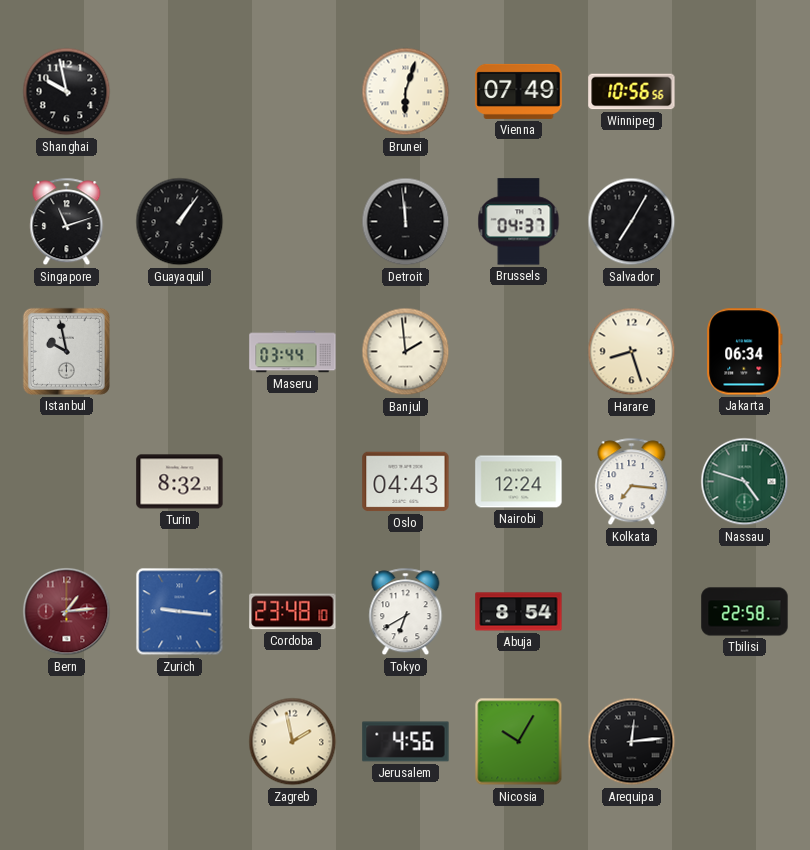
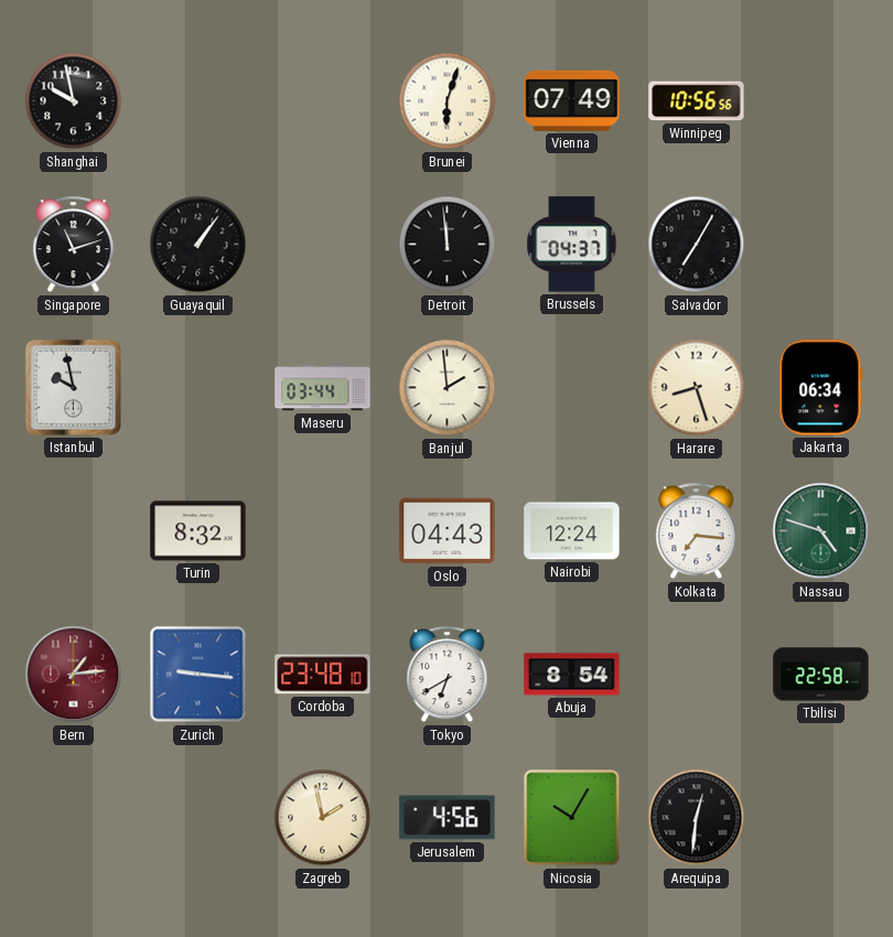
Arequipa: 12:14 -> 12:31
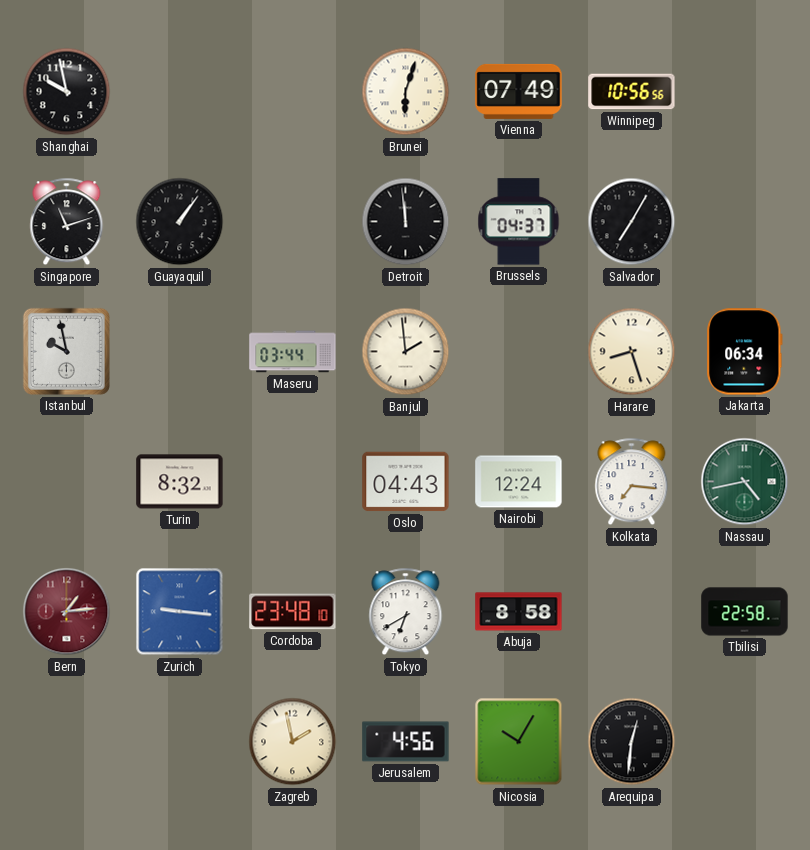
Nassau: 4:48 -> 4:43
Abuja: 8:54 -> 8:58
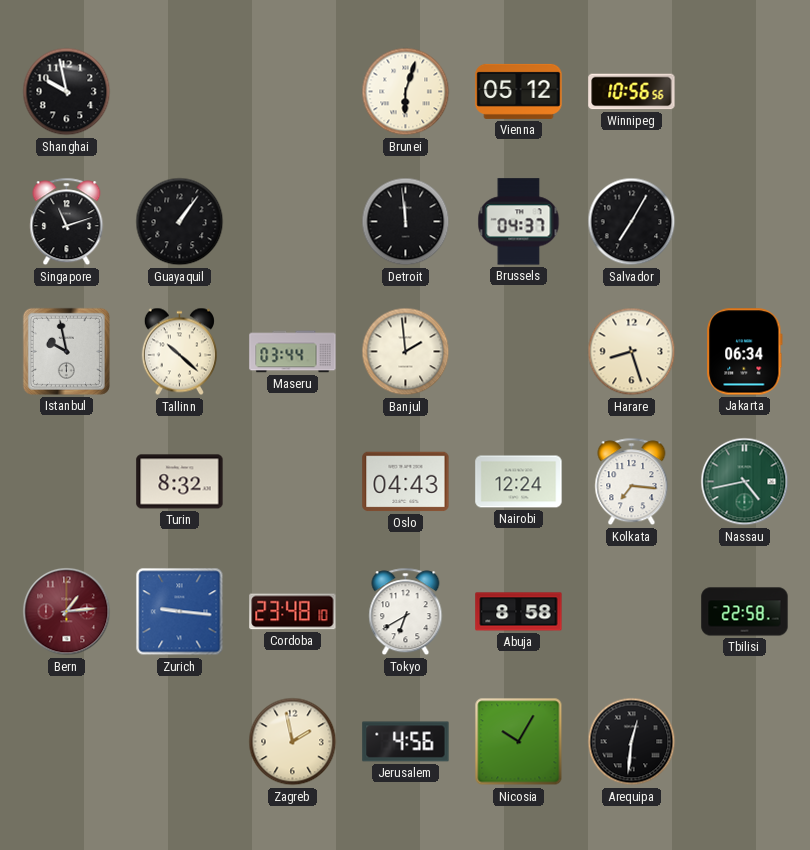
Vienna: 07:49 -> 05:12
Tallinn: none -> 10:22
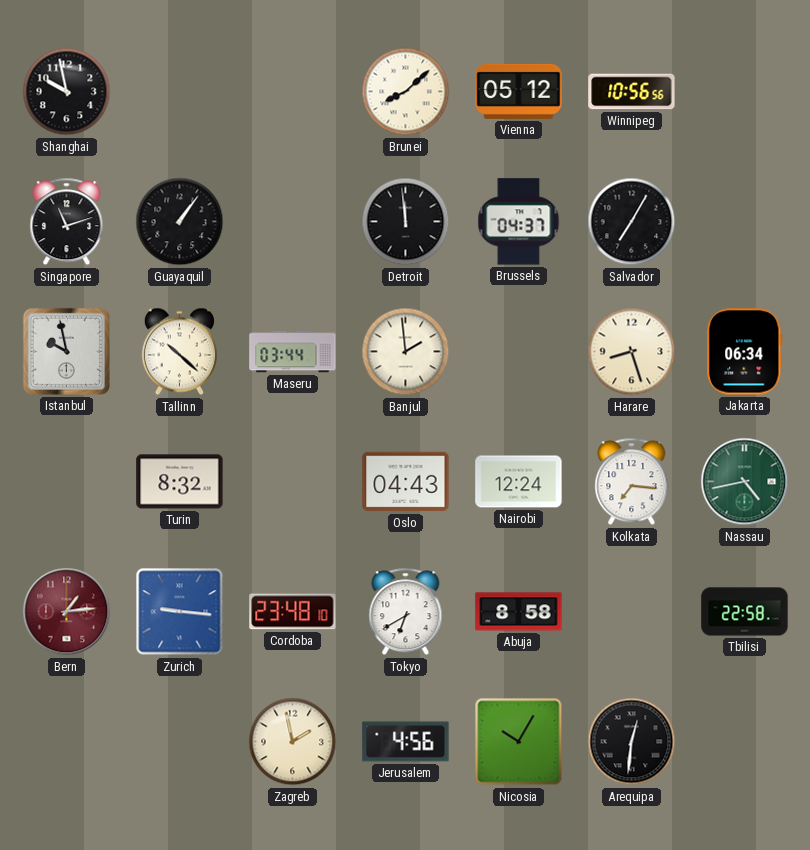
Brunei: 6:03 -> 8:08
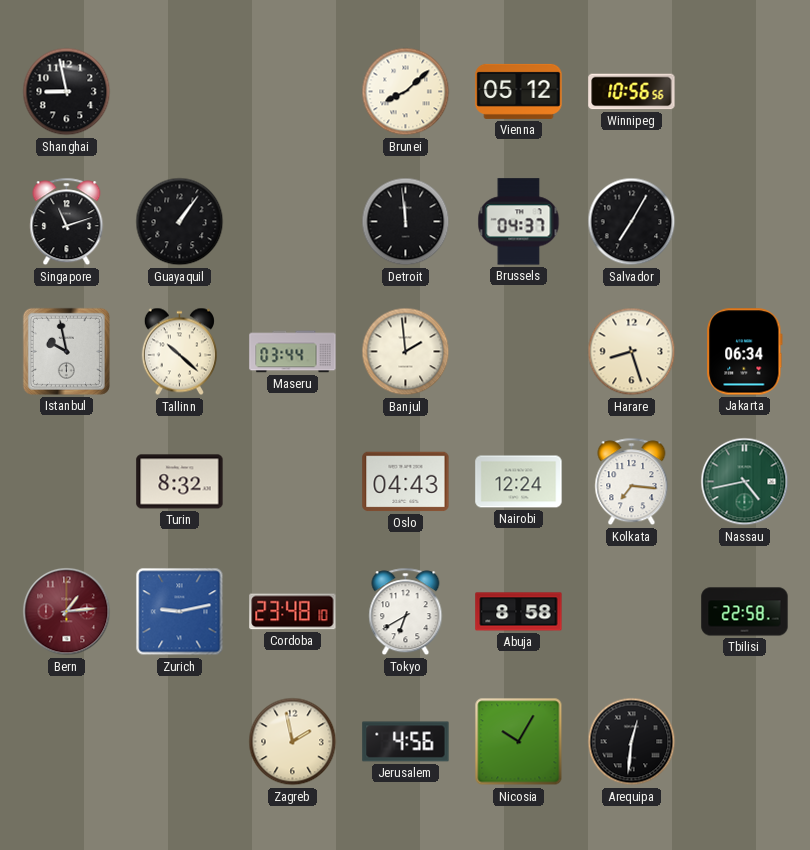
Shanghai: 9:58 -> 8:58
Zurich: 9:16 -> 9:13
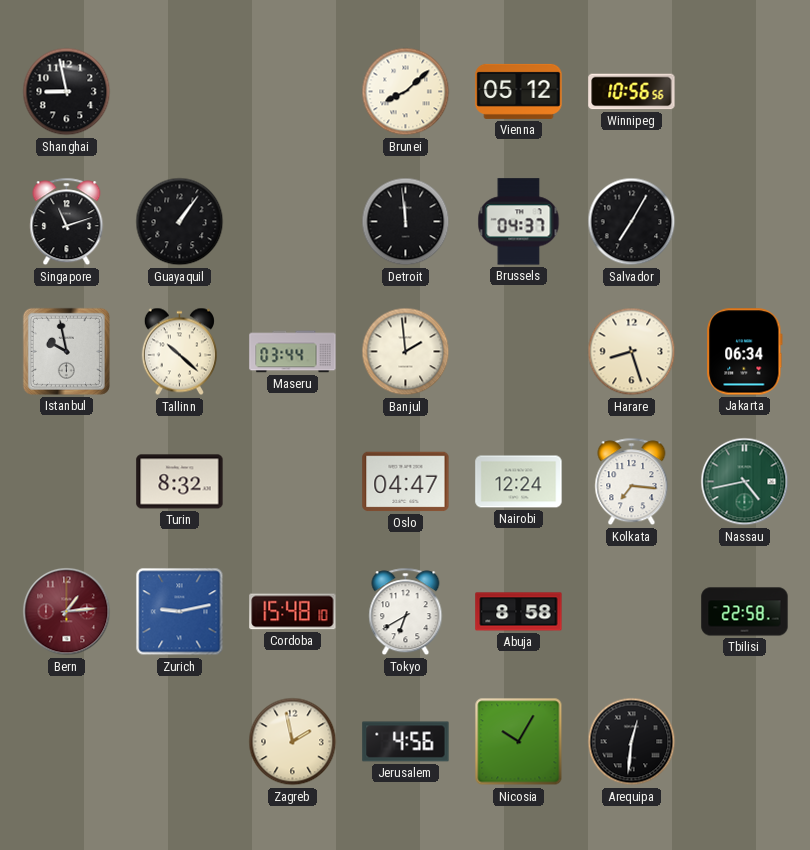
Oslo: 04:43 -> 04:47
Cordoba: 23:48 -> 15:48
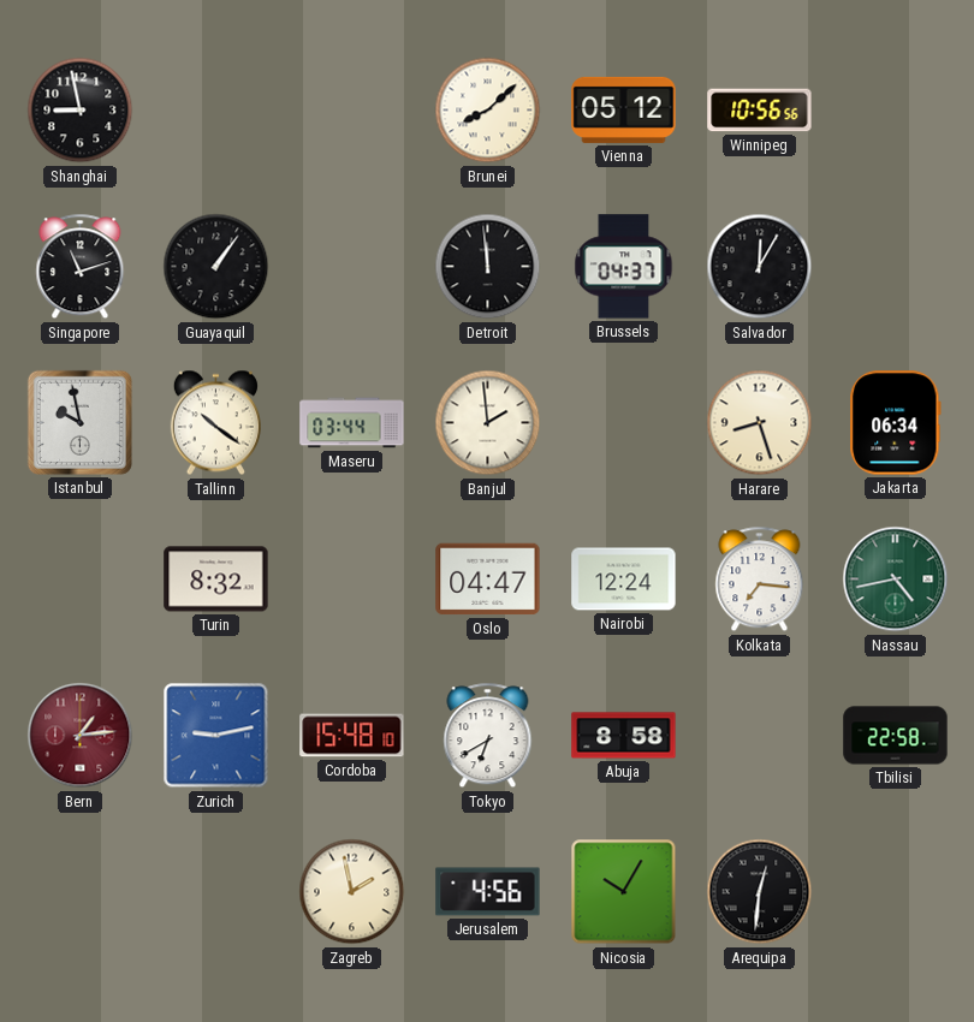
Salvador: 7:05 -> 12:05
Tallinn: 10:22 -> 10:21
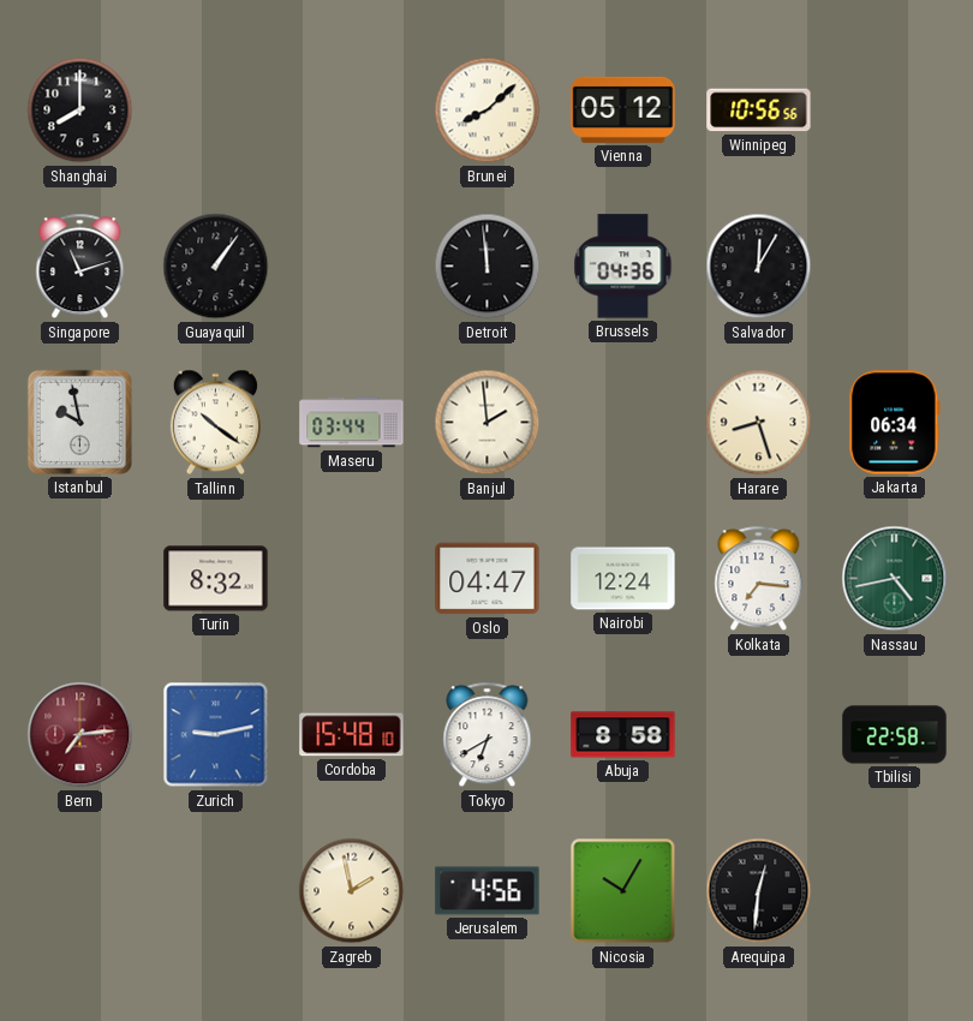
Shanghai: 8:58 -> 8:00
Brussels: 04:37 -> 04:36
Bern: 1:14 -> 7:14
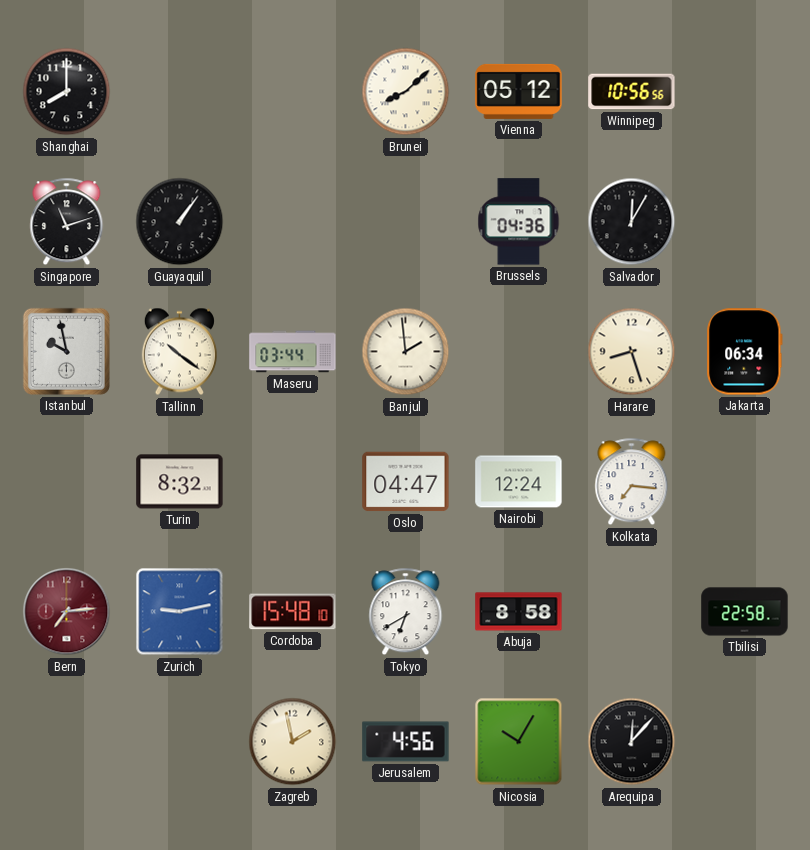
Detroit: 11:59 -> none
Nassau: 4:43 -> none
Arequipa: 12:31 -> 12:07
